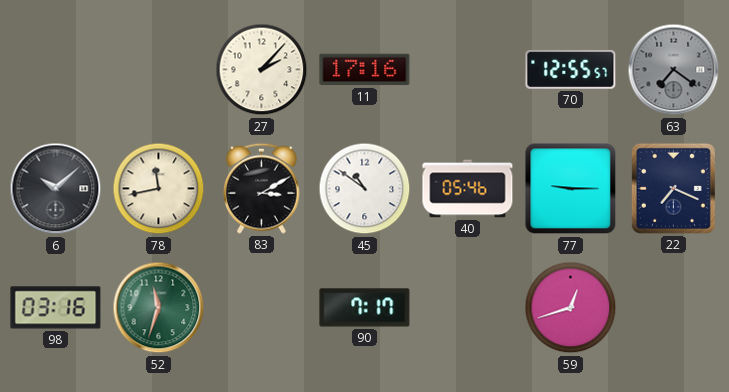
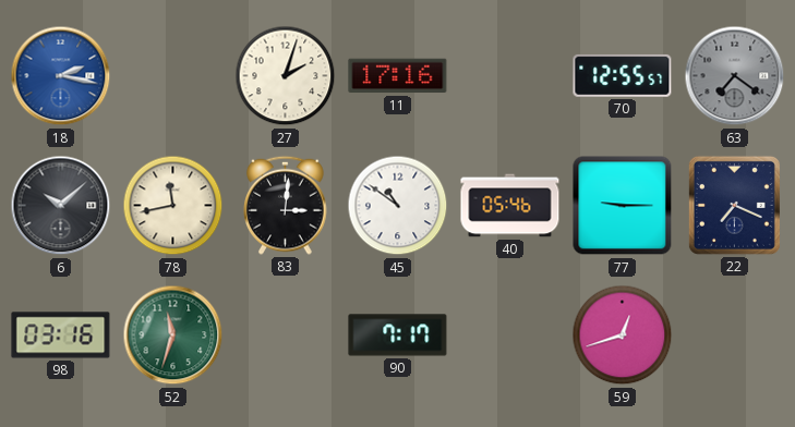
18: none -> 2:17
27: 2:07 -> 2:03
83: 3:10 -> 3:01
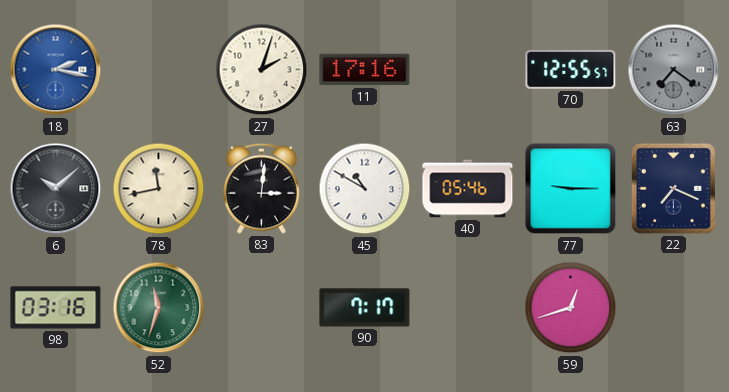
45: 10:51 -> 10:50
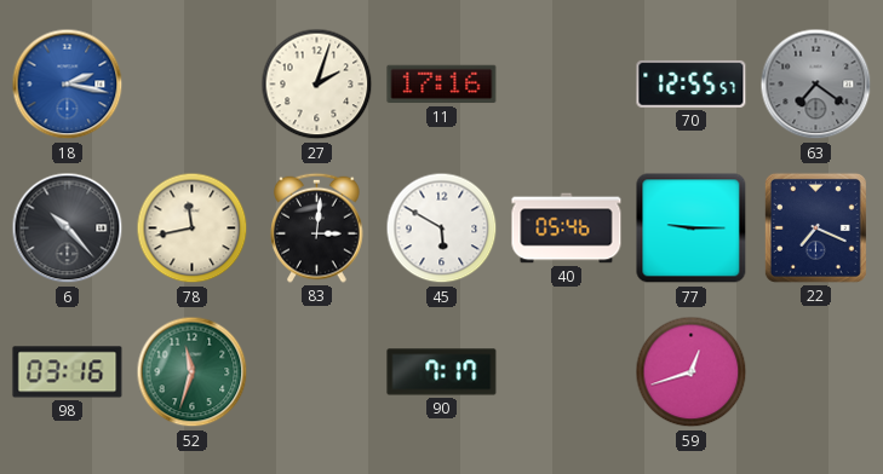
6: 10:08 -> 10:23
45: 10:50 -> 5:50
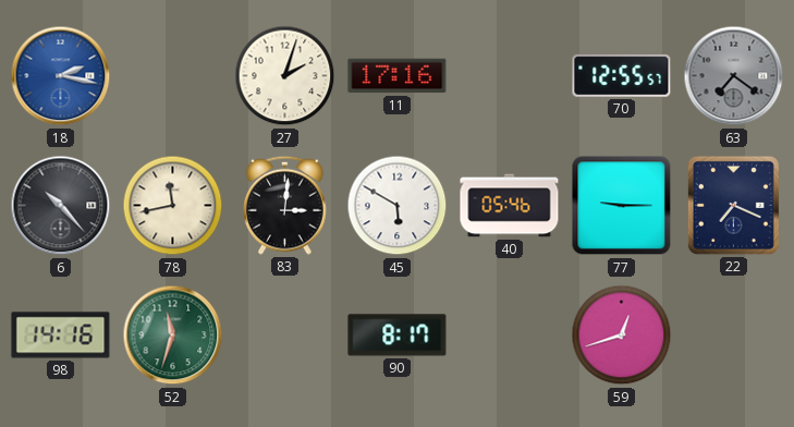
98: 03:16 -> 14:16
90: 7:17 -> 8:17
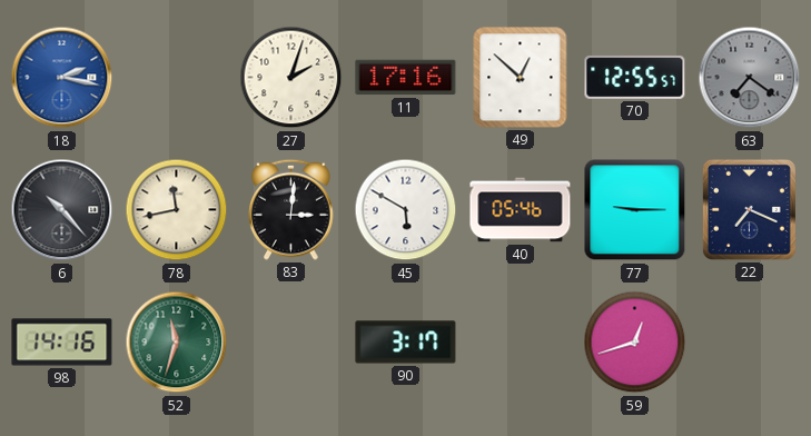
49: none -> 12:52
90: 8:17 -> 3:17
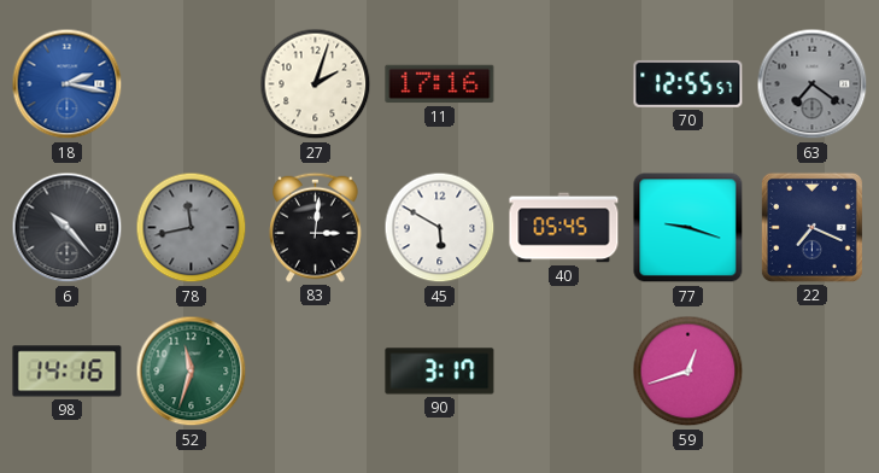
49: 12:52 -> none
78 dial: cream -> grey
40: 05:46 -> 05:45
77: 9:15 -> 9:18
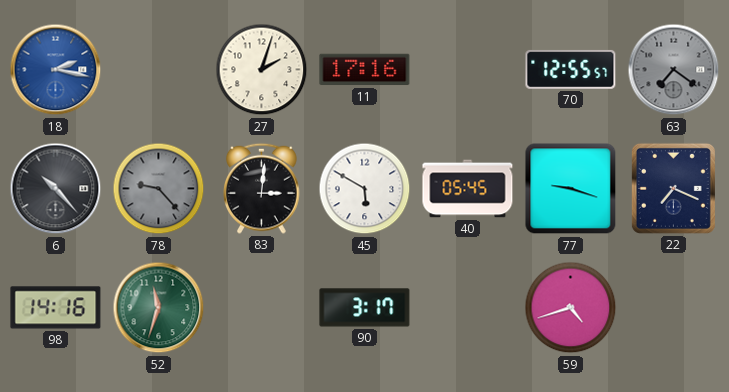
78: 11:43 -> 9:23
59: 12:42 -> 4:42
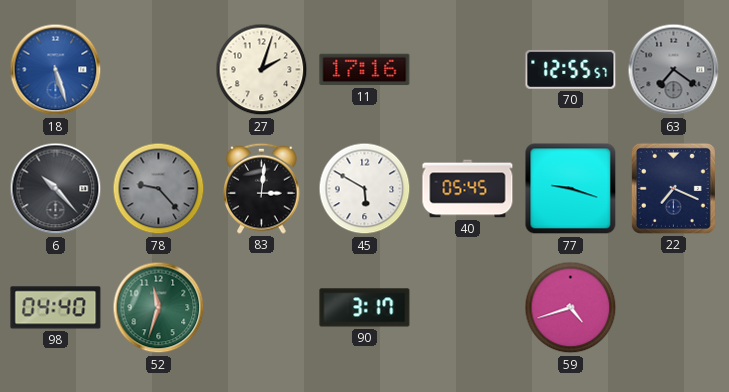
18: 2:17 -> 5:27
98: 14:16 -> 04:40
